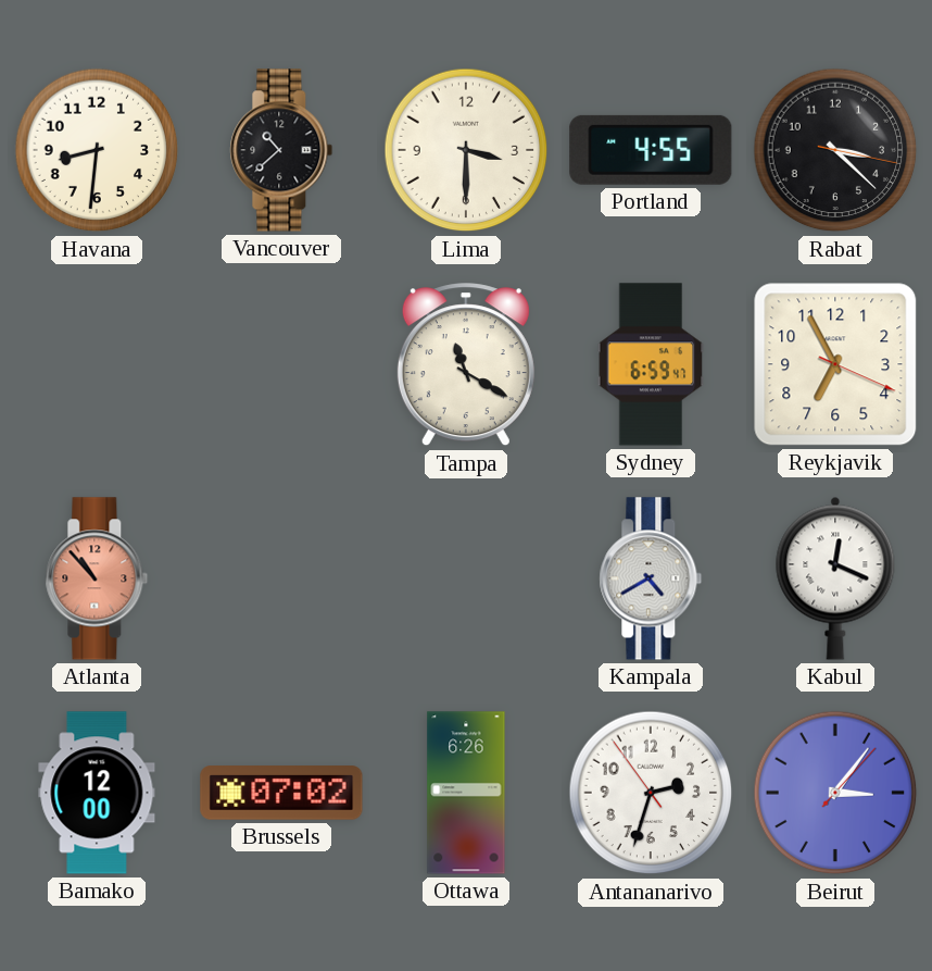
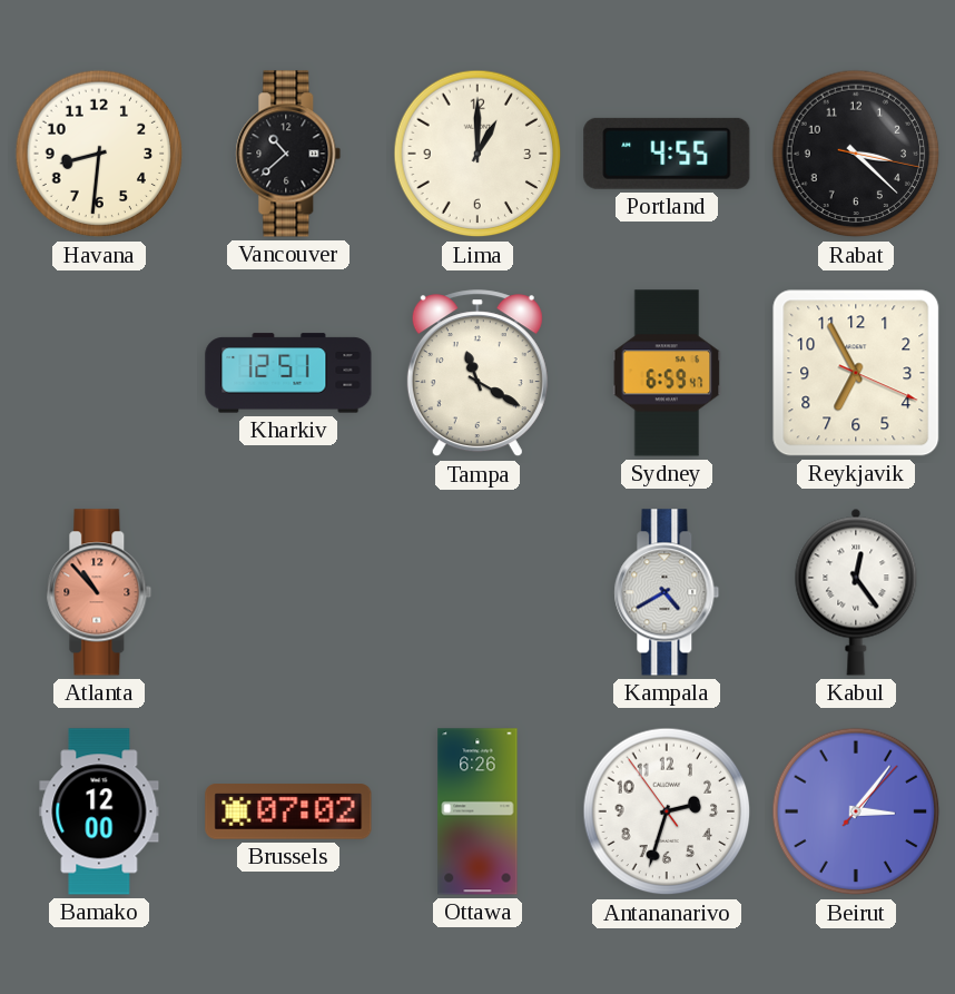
Lima: 3:30 -> 1:00
Kharkiv: none -> 12:51
Kabul: 12:19 -> 12:24
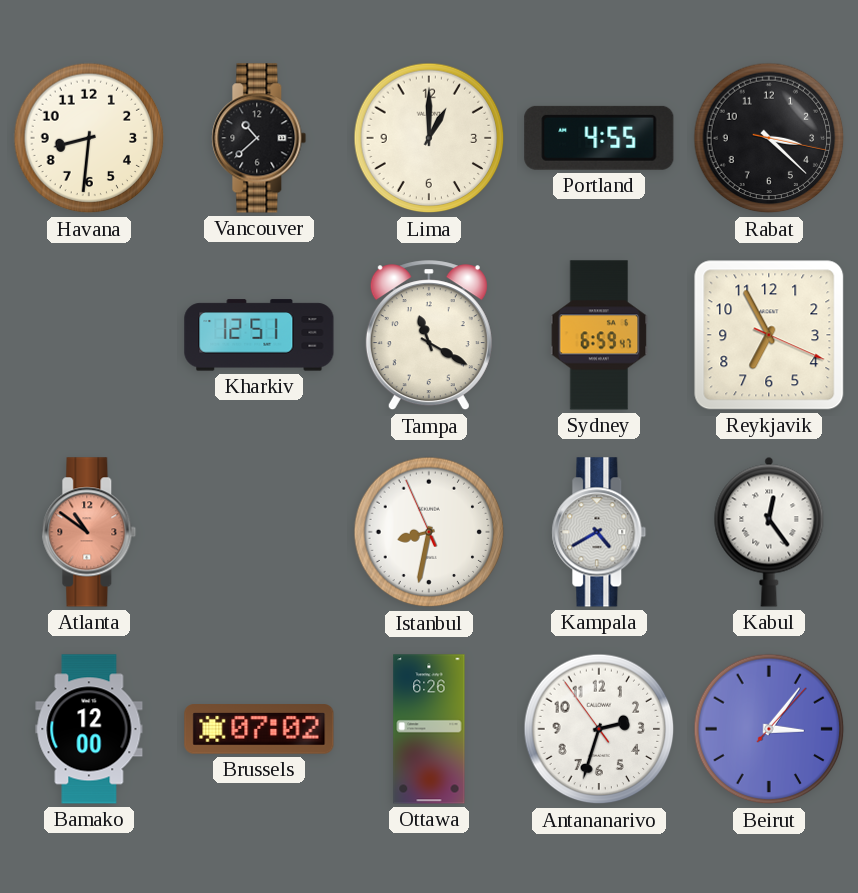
Atlanta: 10:53 -> 10:51
Istanbul: none -> 8:31
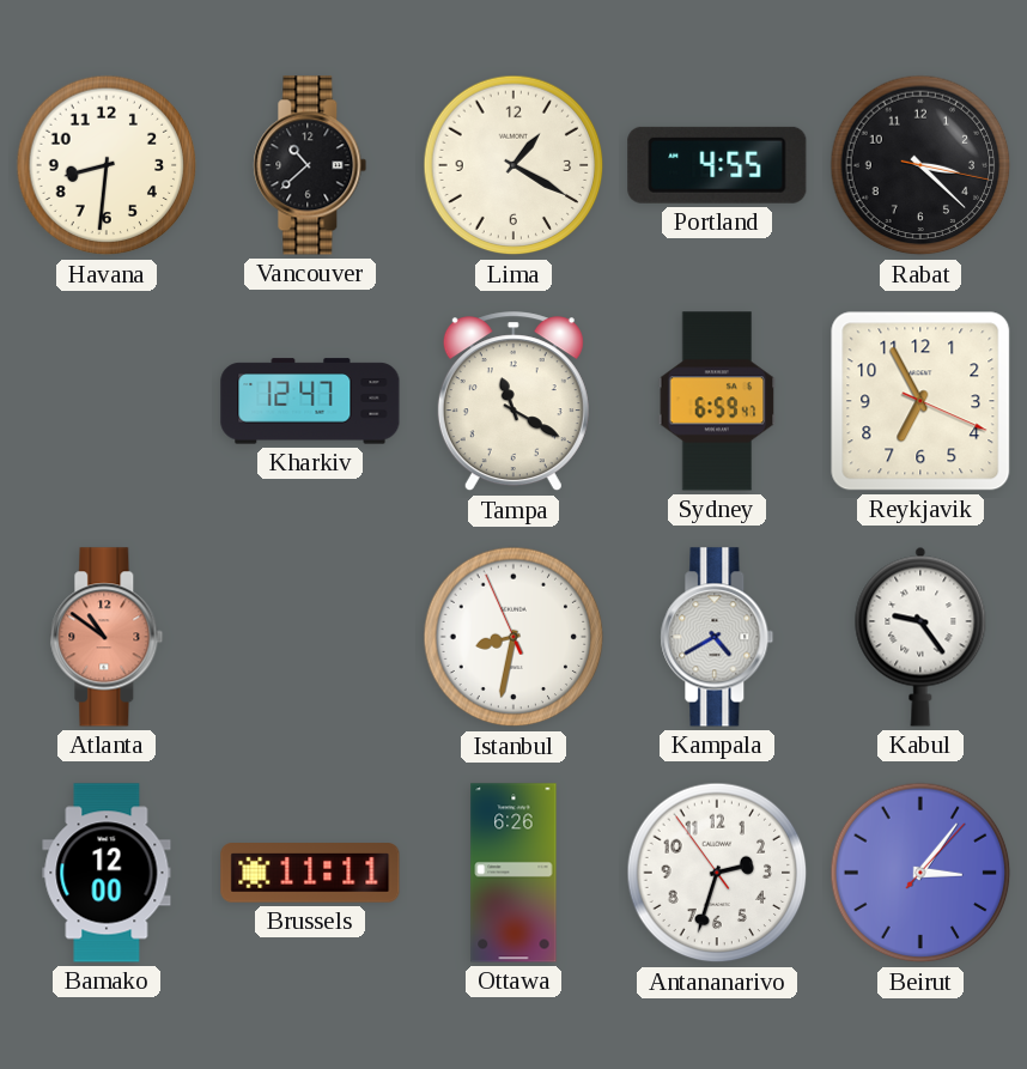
Lima: 1:00 -> 1:20
Kharkiv: 12:51 -> 12:47
Kabul: 12:24 -> 9:24
Brussels: 07:02 -> 11:11
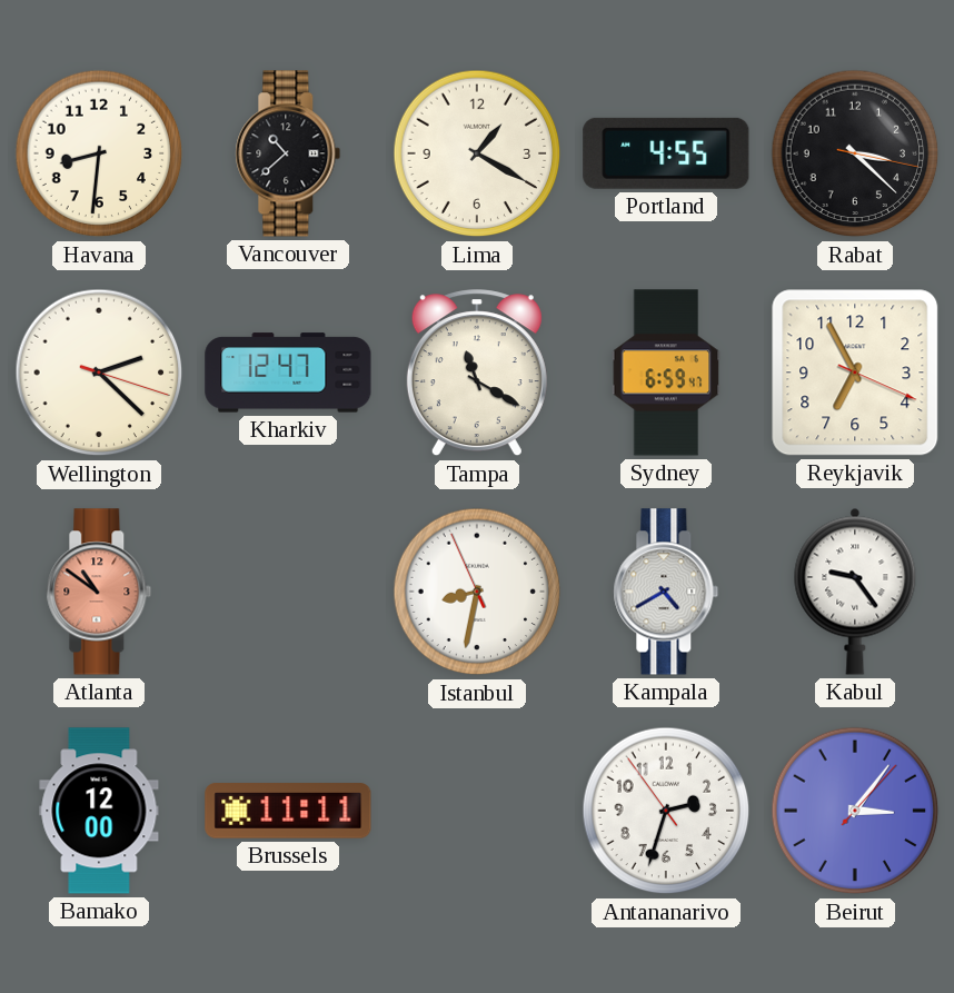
Wellington: none -> 2:22
Ottawa: 6:26 -> none
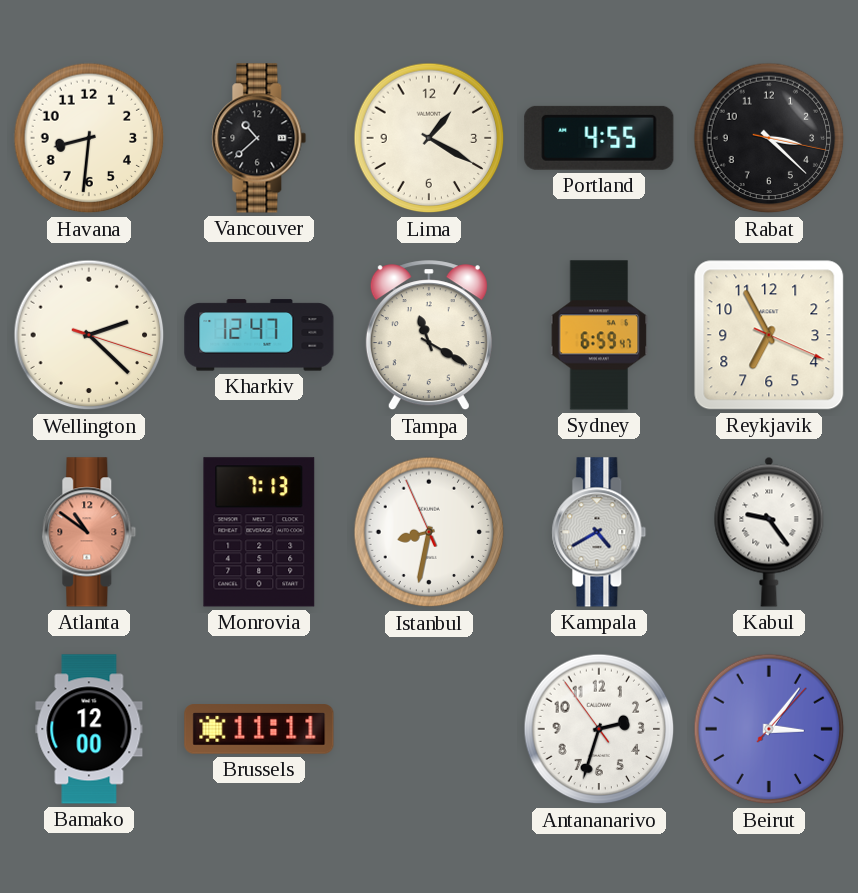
Monrovia: none -> 7:13
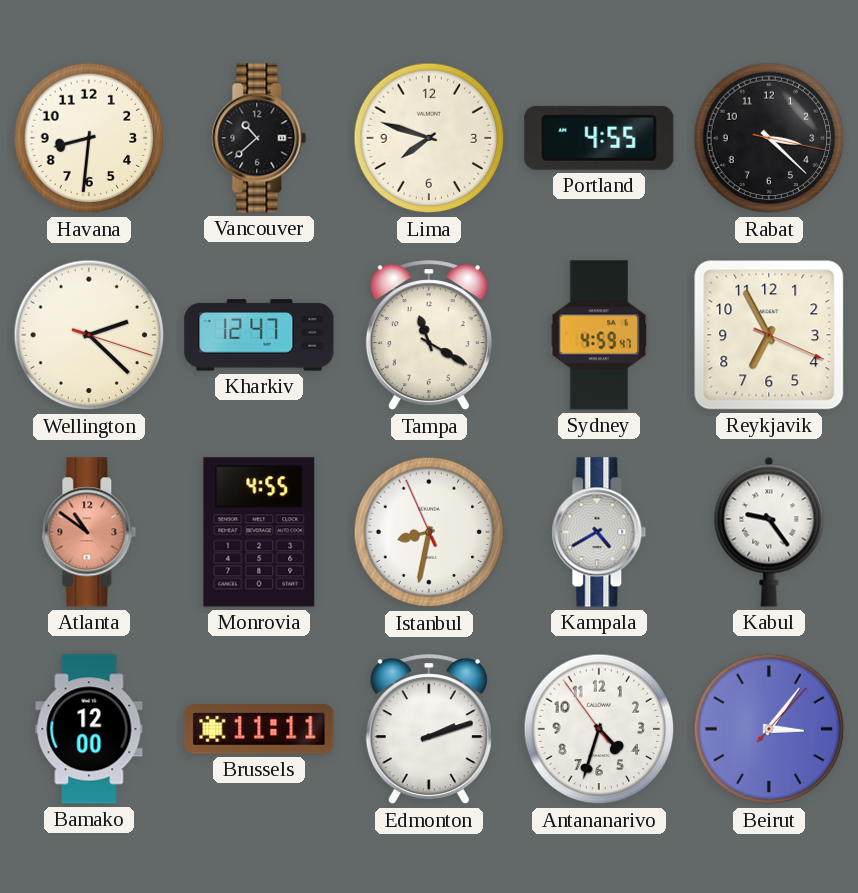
Lima: 1:20 -> 7:48
Sydney: 6:59 -> 4:59
Monrovia: 7:13 -> 4:55
Edmonton: none -> 2:12
Antananarivo: 2:32 -> 4:32
